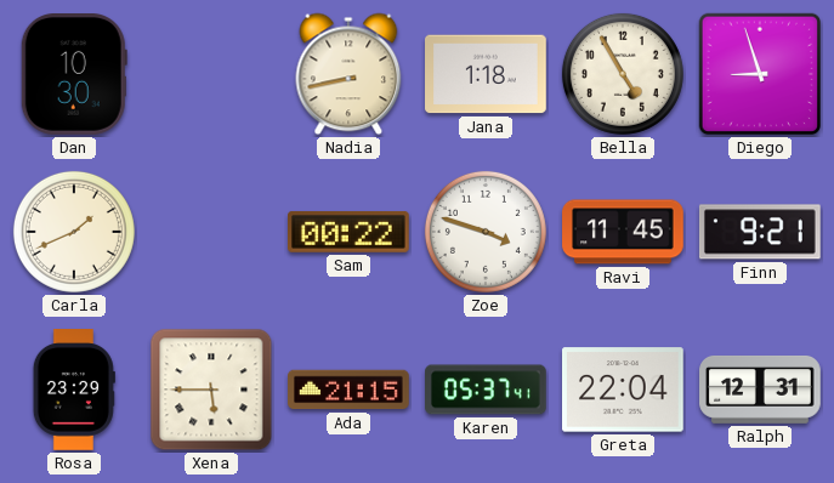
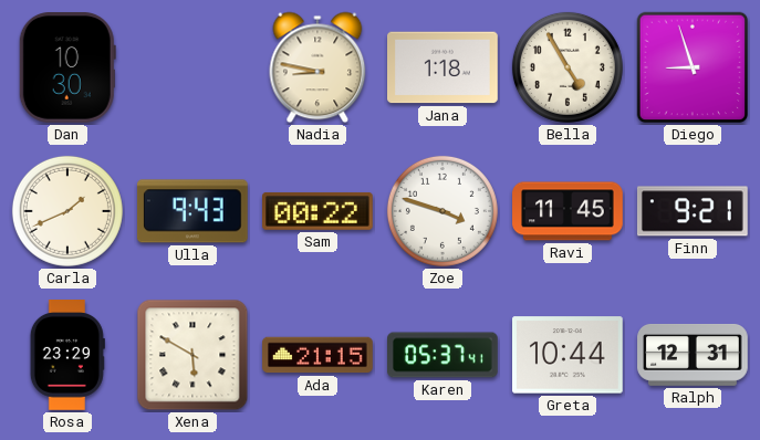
Nadia: 8:43 -> 8:47
Ulla: none -> 9:43
Xena: 5:45 -> 5:50
Greta: 22:04 -> 10:44
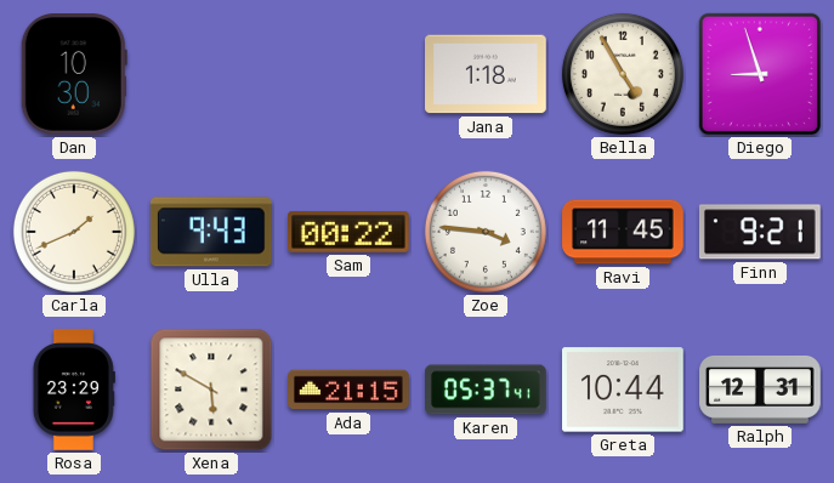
Nadia: 8:47 -> none
Zoe: 3:48 -> 3:46
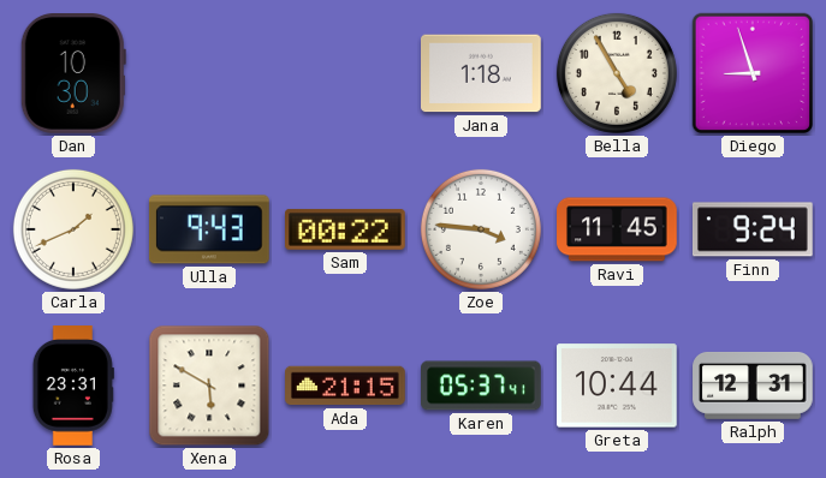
Finn: 9:21 -> 9:24
Rosa: 23:29 -> 23:31
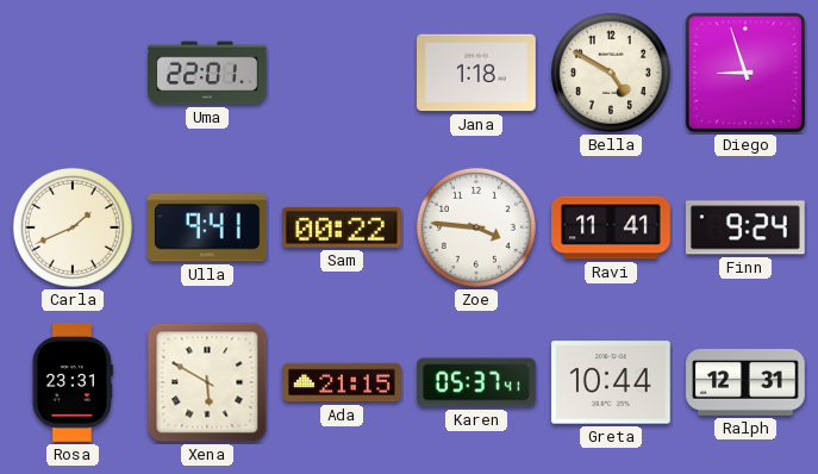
Dan: 10:30 -> none
Uma: none -> 22:01
Bella: 4:55 -> 4:50
Ulla: 9:43 -> 9:41
Ravi: 11:45 -> 11:41
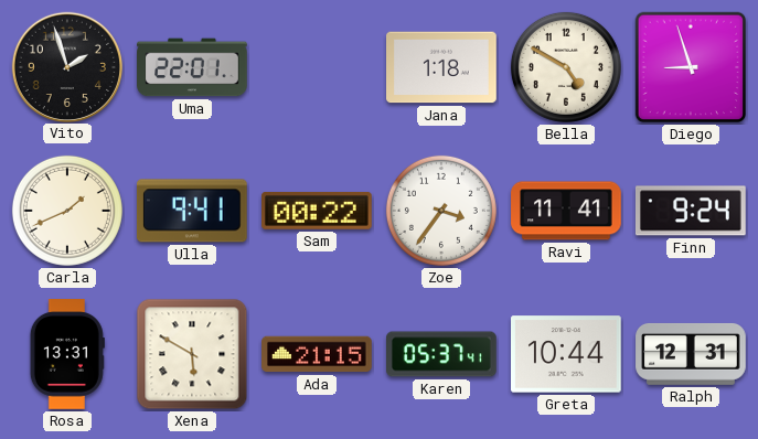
Vito: none -> 1:57
Zoe: 3:46 -> 3:36
Rosa: 23:31 -> 13:31
